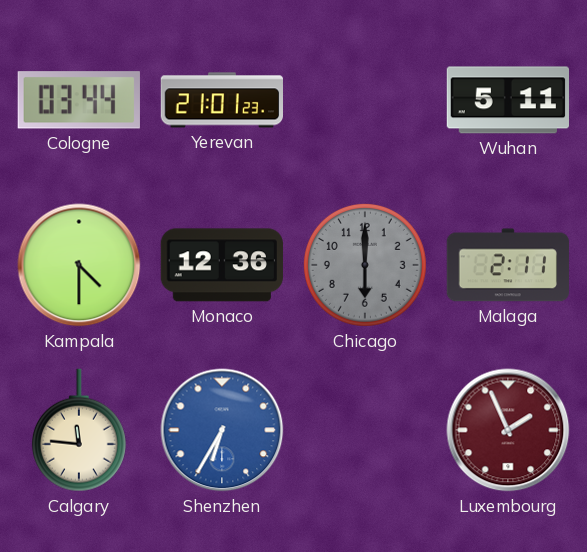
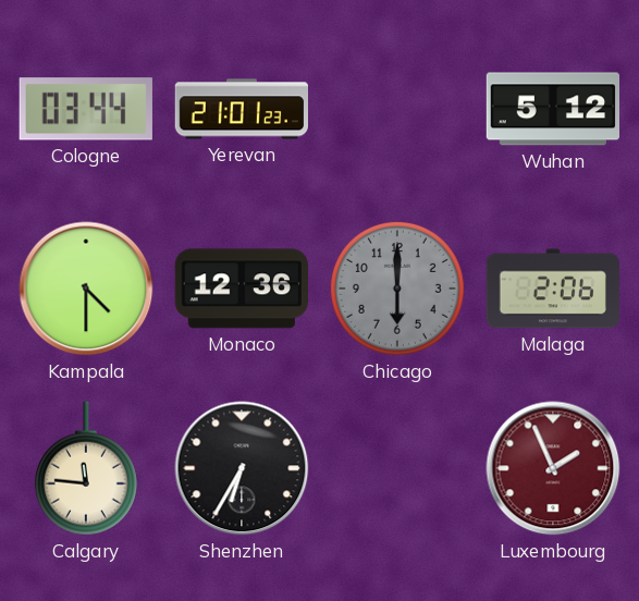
Wuhan: 5:11 -> 5:12
Malaga: 2:11 -> 2:06
Shenzhen dial: blue -> black
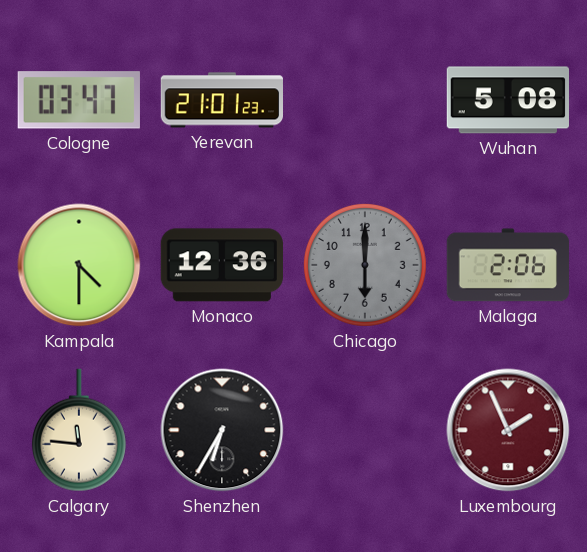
Cologne: 03:44 -> 03:47
Wuhan: 5:12 -> 5:08
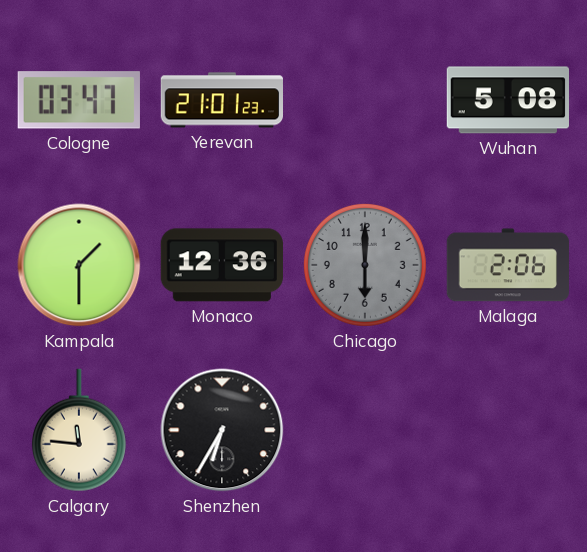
Kampala: 4:30 -> 1:30
Luxembourg: 1:56 -> none
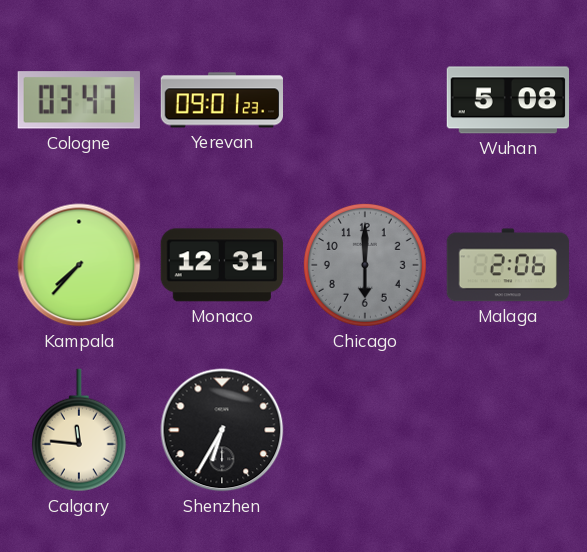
Yerevan: 21:01 -> 09:01
Kampala: 1:30 -> 7:37
Monaco: 12:36 -> 12:31
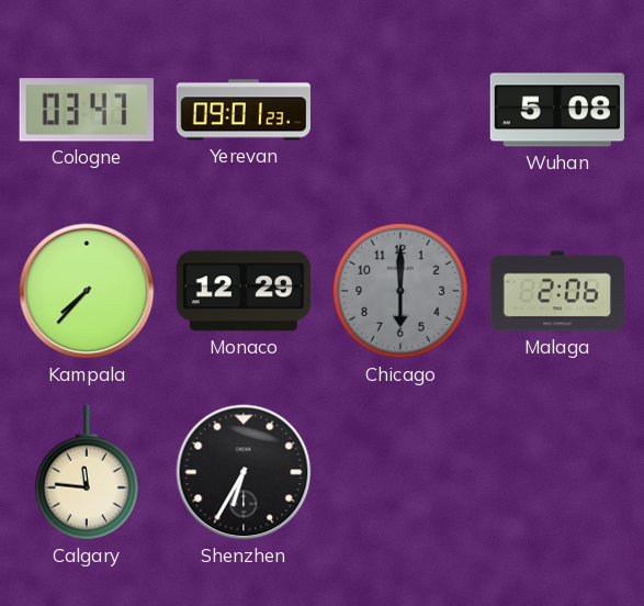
Monaco: 12:31 -> 12:29
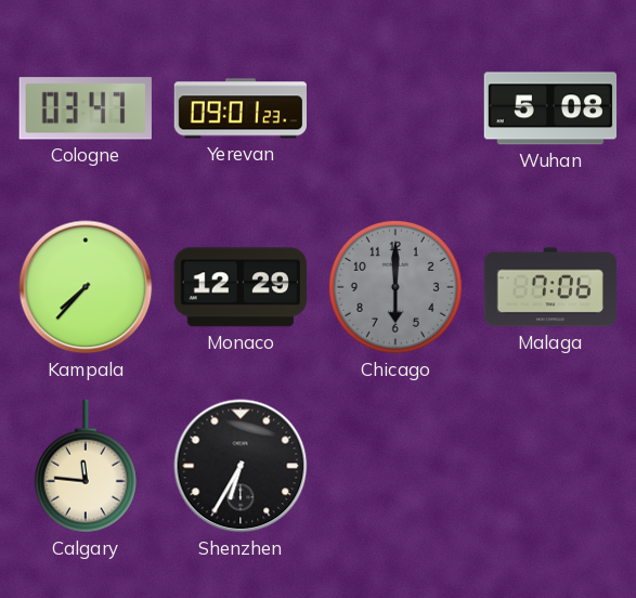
Malaga: 2:06 -> 7:06
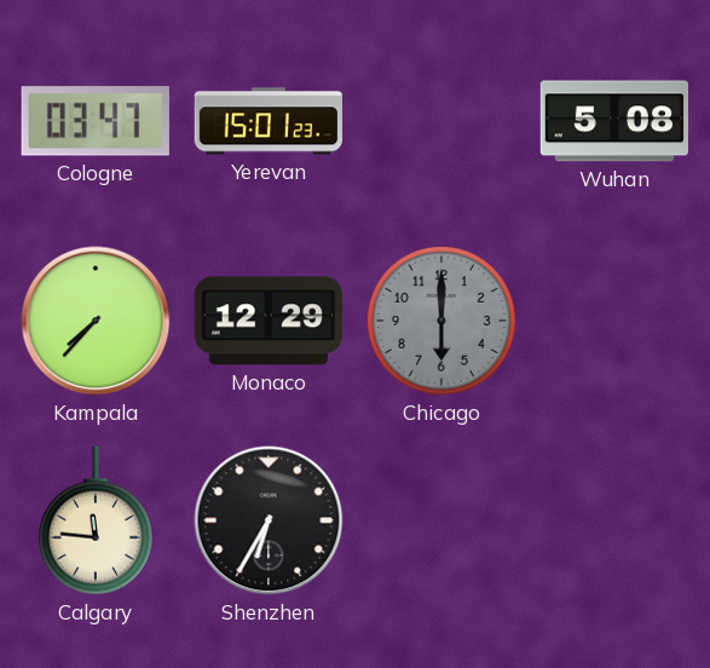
Yerevan: 09:01 -> 15:01
Malaga: 7:06 -> none
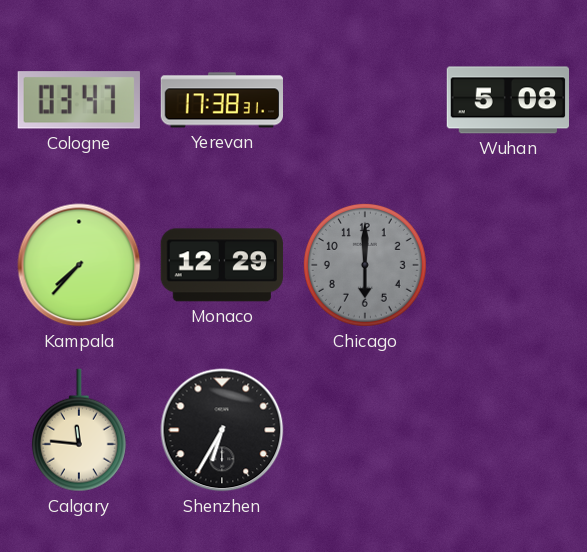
Yerevan: 15:01 -> 17:38
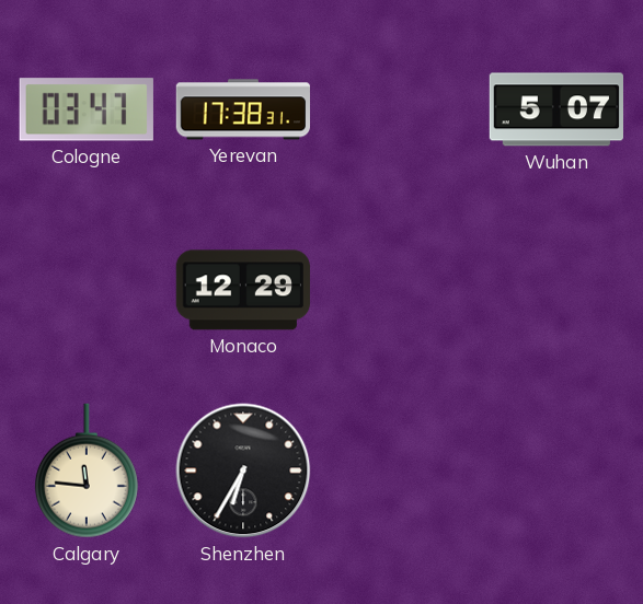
Wuhan: 5:08 -> 5:07
Kampala: 7:37 -> none
Chicago: 6:00 -> none
